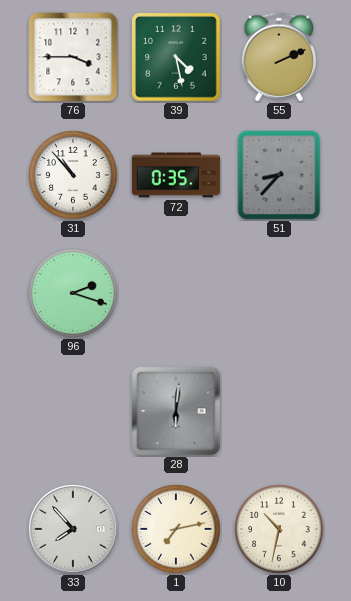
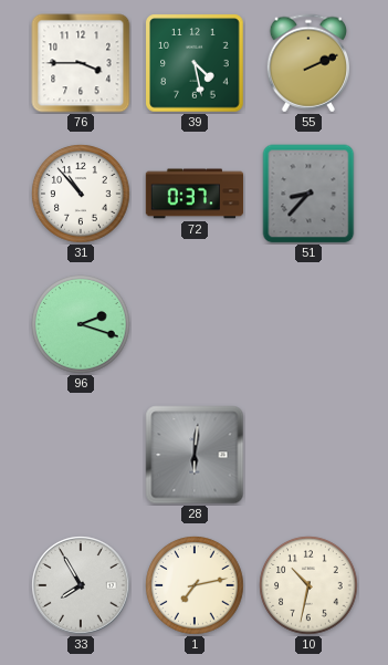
72: 0:35 -> 0:37
33: 7:53 -> 7:55
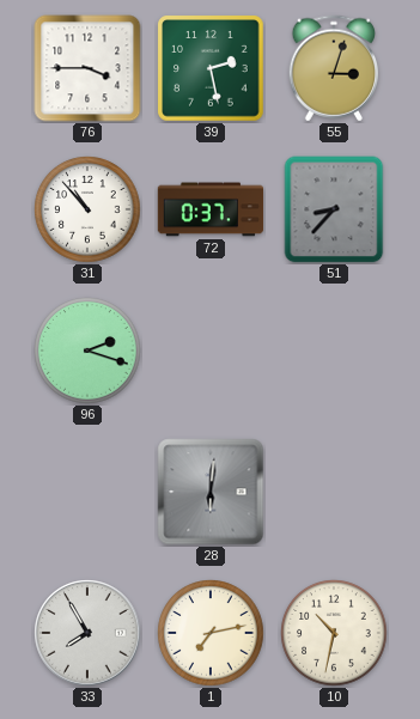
39: 4:28 -> 2:28
55: 2:11 -> 3:03
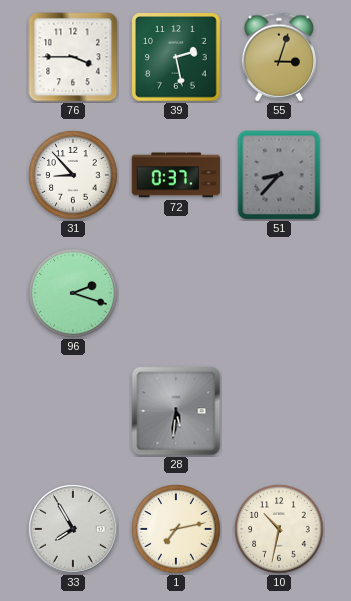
31: 10:53 -> 8:53
28: 6:01 -> 5:31
